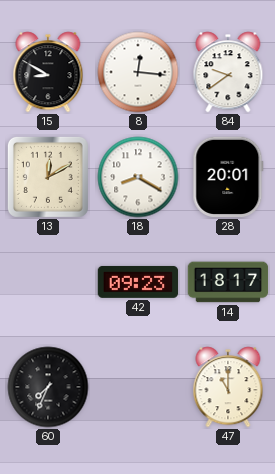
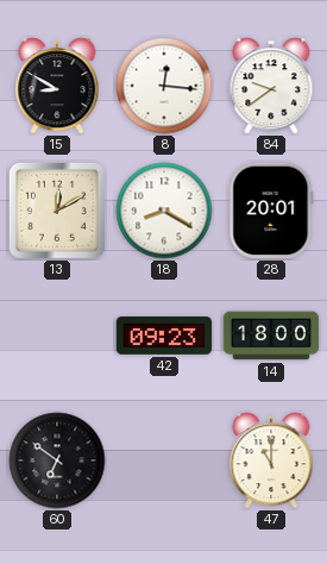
14: 18:17 -> 18:00
60: 7:34 -> 6:51
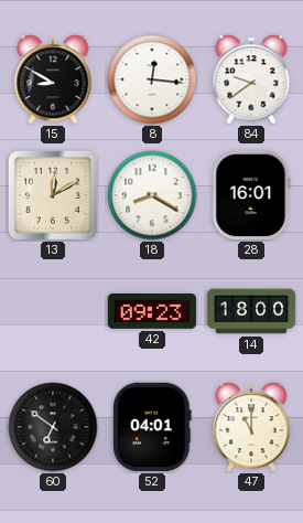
28: 20:01 -> 16:01
52: none -> 04:01
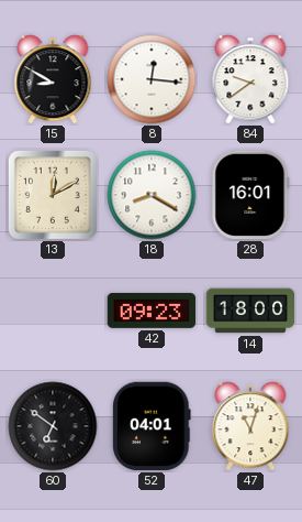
47: 11:00 -> 11:03
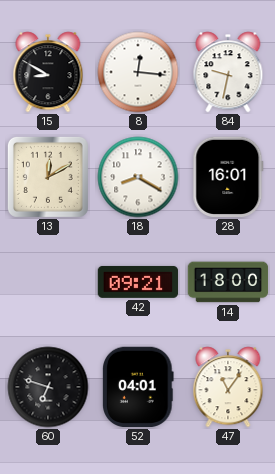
84: 9:39 -> 9:32
42: 09:23 -> 09:21
60: 6:51 -> 6:48
47: 11:03 -> 11:06
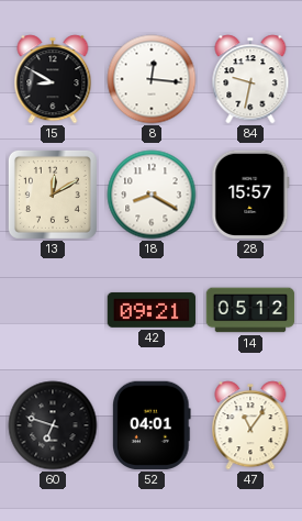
28: 16:01 -> 15:57
14: 18:00 -> 05:12
